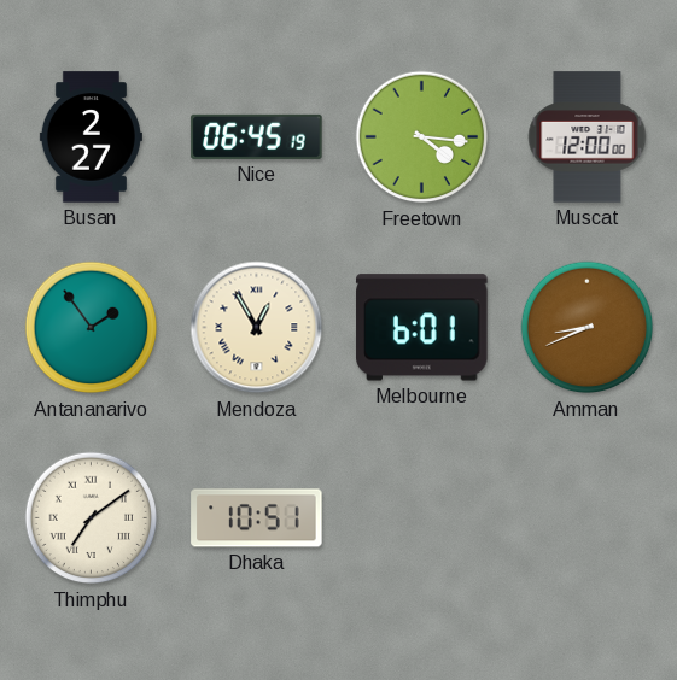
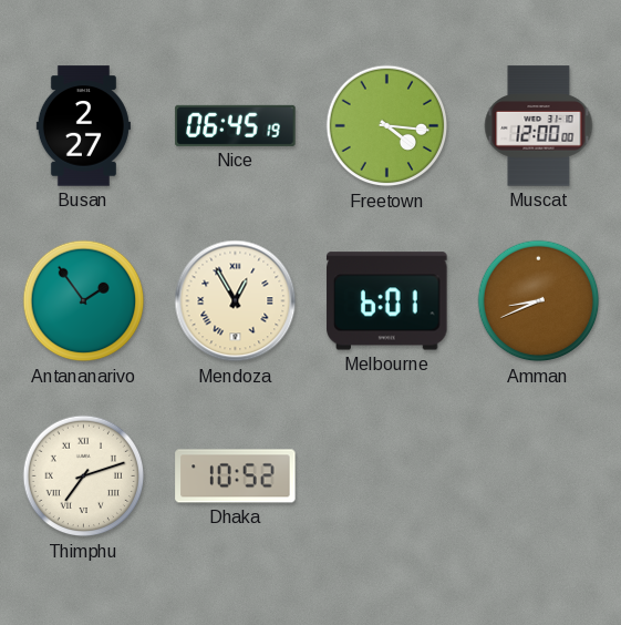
Thimphu: 7:09 -> 7:12
Dhaka: 10:51 -> 10:52
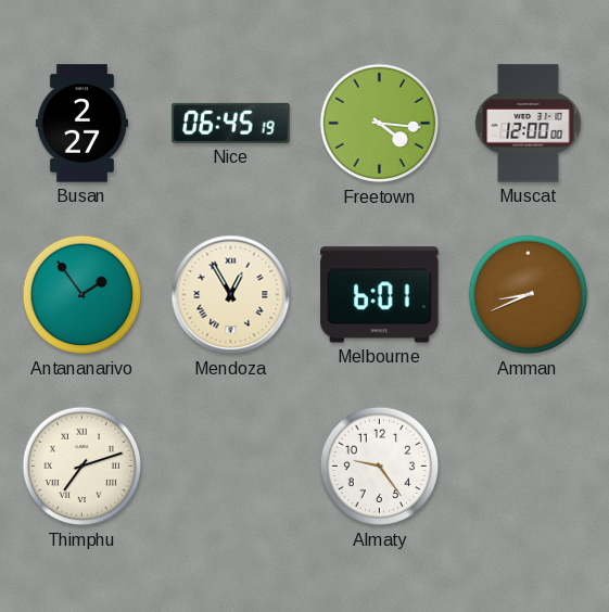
Dhaka: 10:52 -> none
Almaty: none -> 9:24
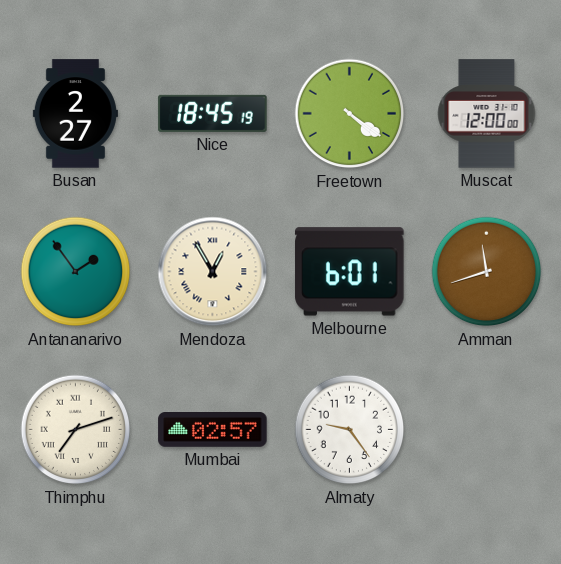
Nice: 06:45 -> 18:45
Freetown: 4:16 -> 4:21
Amman: 8:41 -> 11:42
Mumbai: none -> 02:57
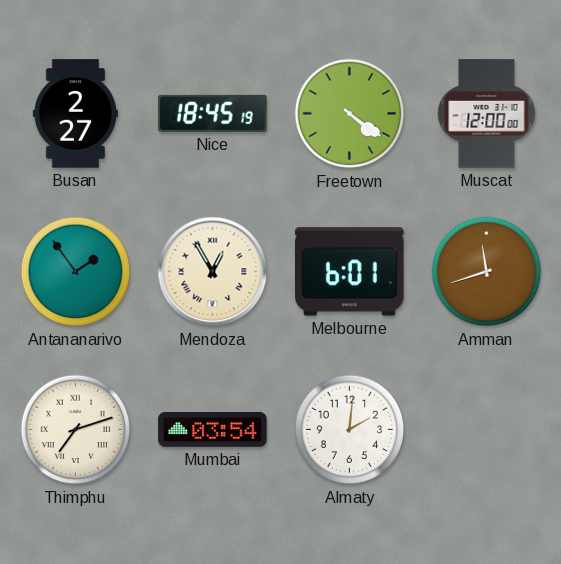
Mumbai: 02:57 -> 03:54
Almaty: 9:24 -> 2:01
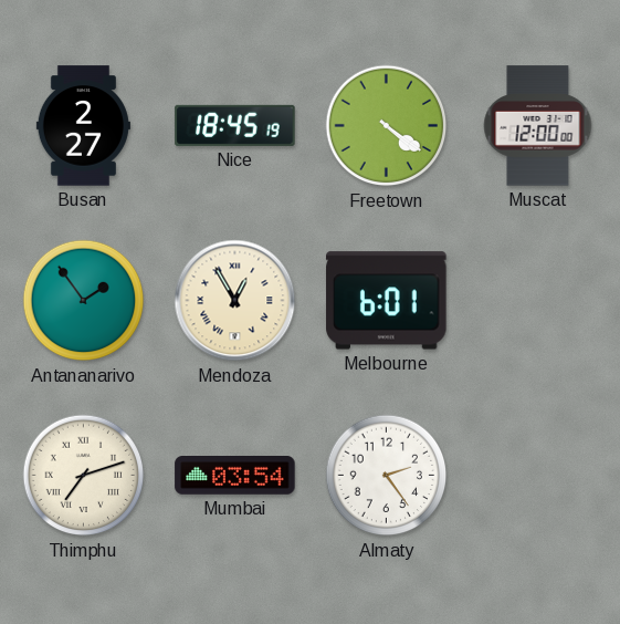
Amman: 11:42 -> none
Almaty: 2:01 -> 2:24
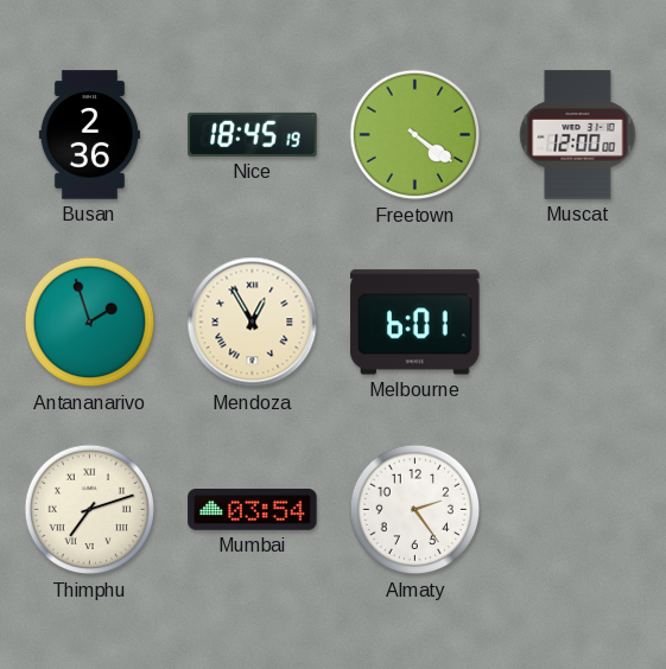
Busan: 2:27 -> 2:36
Antananarivo: 1:54 -> 1:57
